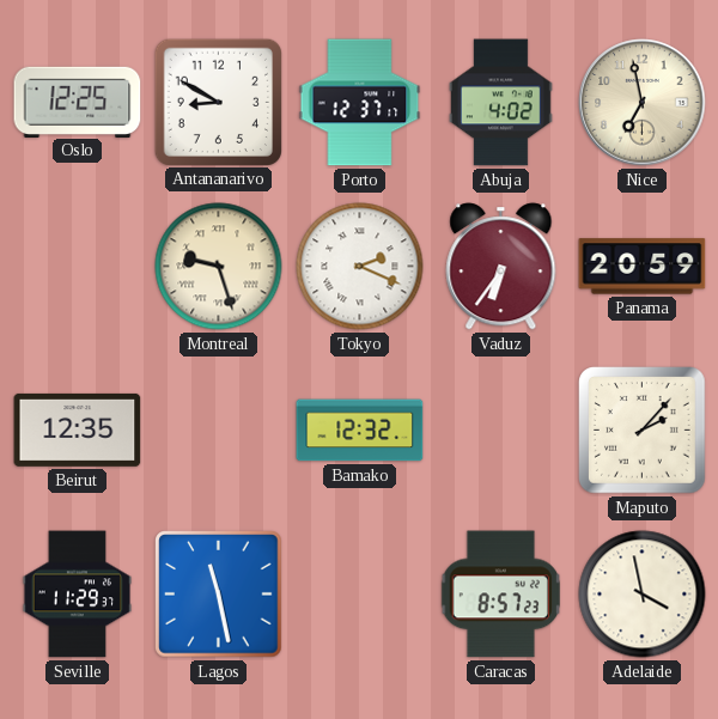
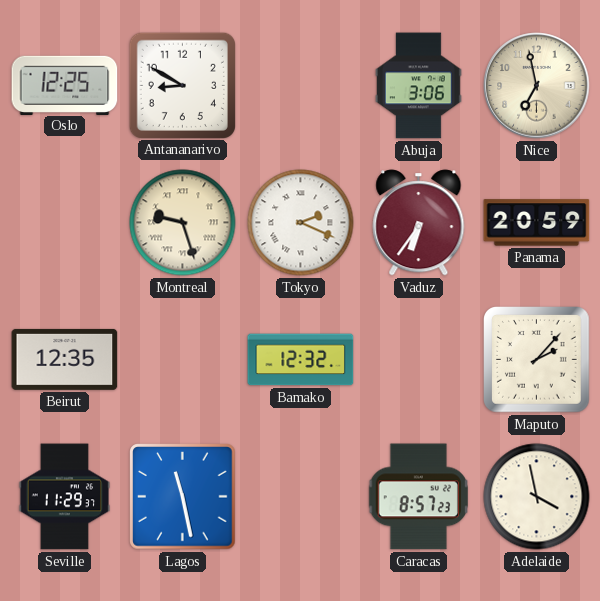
Porto: 12:37 -> none
Abuja: 4:02 -> 3:06
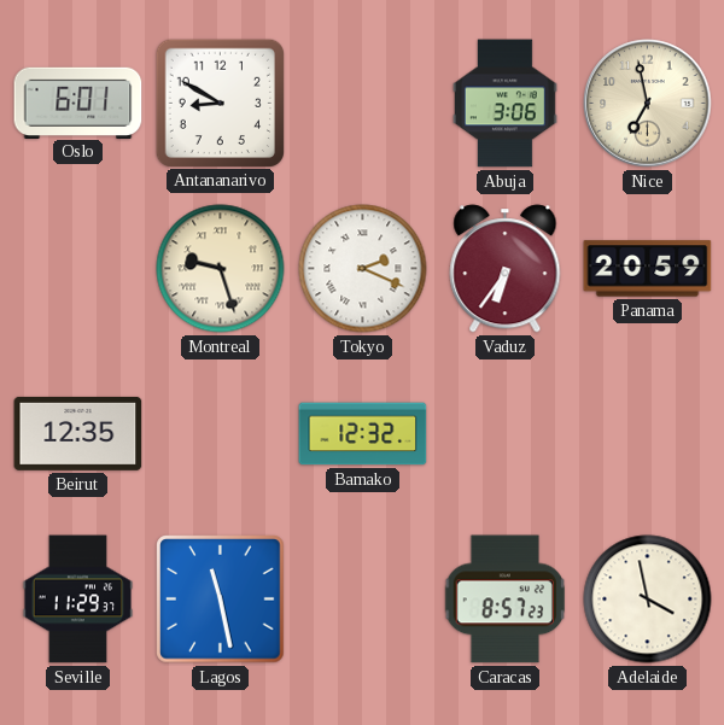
Oslo: 12:25 -> 6:01
Maputo: 2:07 -> none
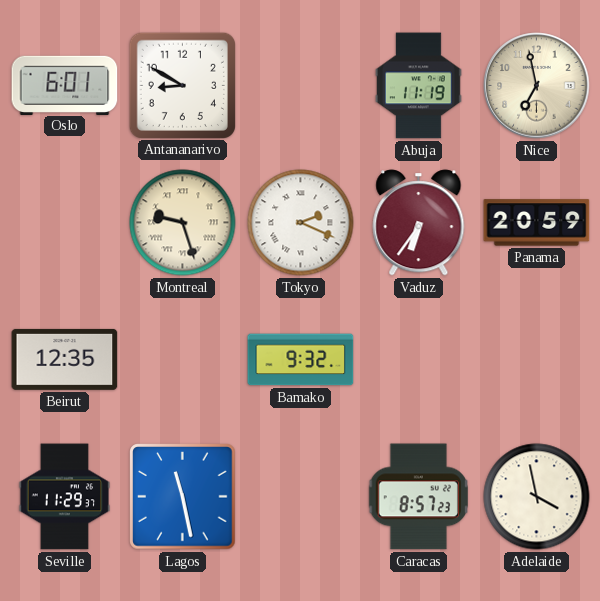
Abuja: 3:06 -> 11:19
Bamako: 12:32 -> 9:32
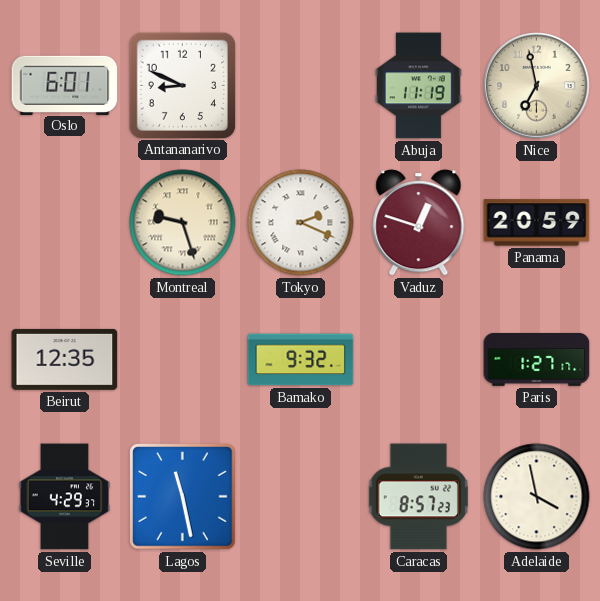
Antananarivo: 8:50 -> 8:49
Vaduz: 6:36 -> 12:48
Paris: none -> 1:27
Seville: 11:29 -> 4:29
